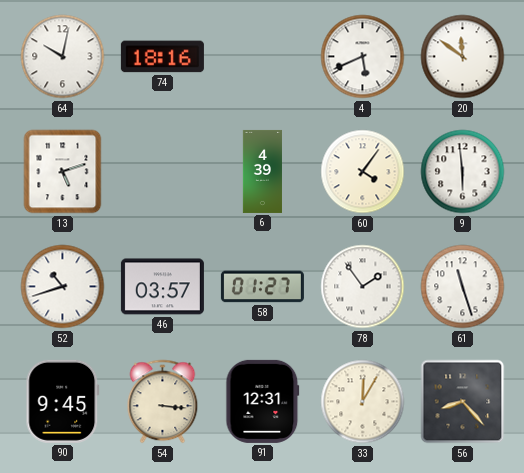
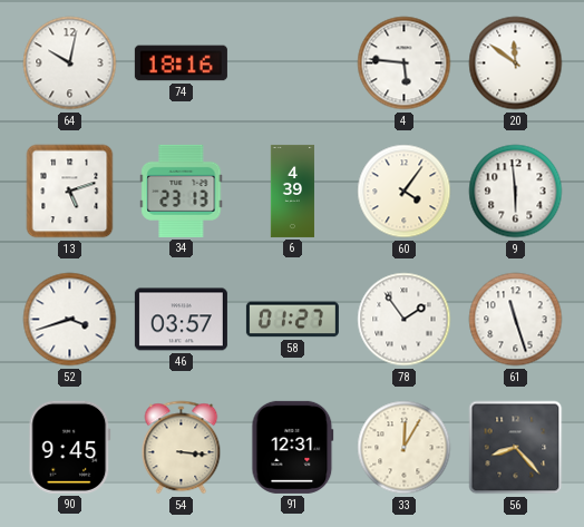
4: 5:41 -> 5:46
34: none -> 23:13
52: 10:42 -> 3:42
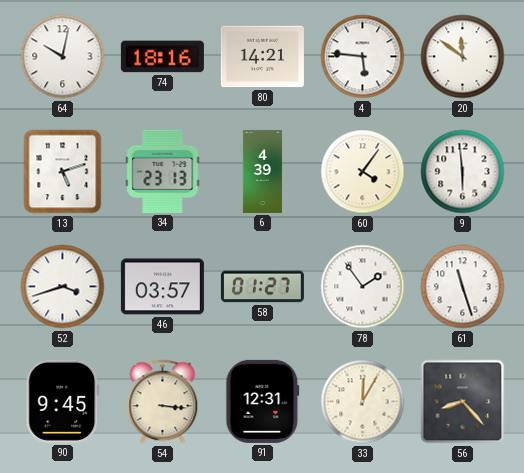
80: none -> 14:21
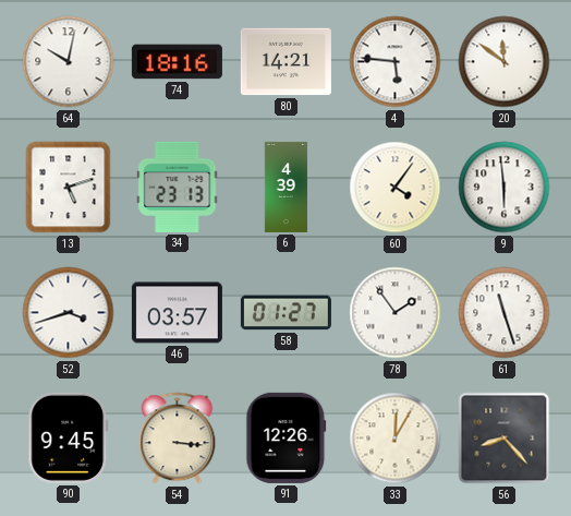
91: 12:31 -> 12:26
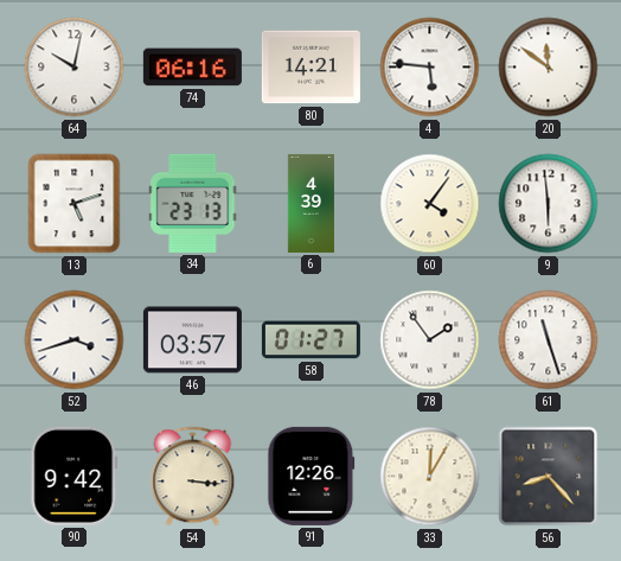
74: 18:16 -> 06:16
90: 9:45 -> 9:42
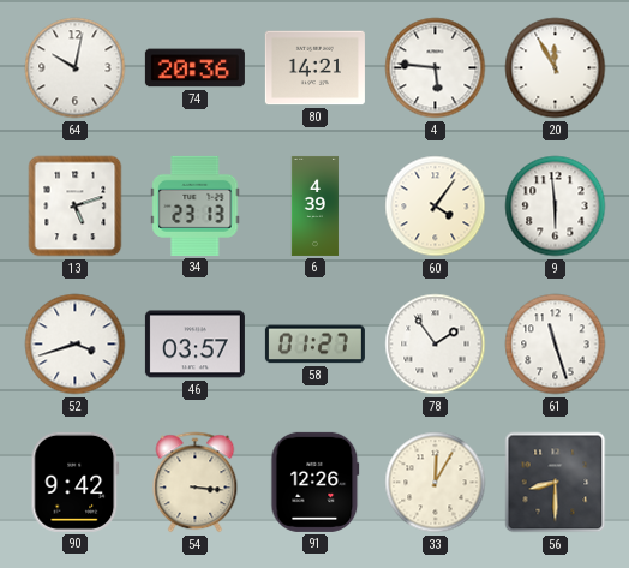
74: 06:16 -> 20:36
20: 11:51 -> 11:55
56: 8:23 -> 8:30
